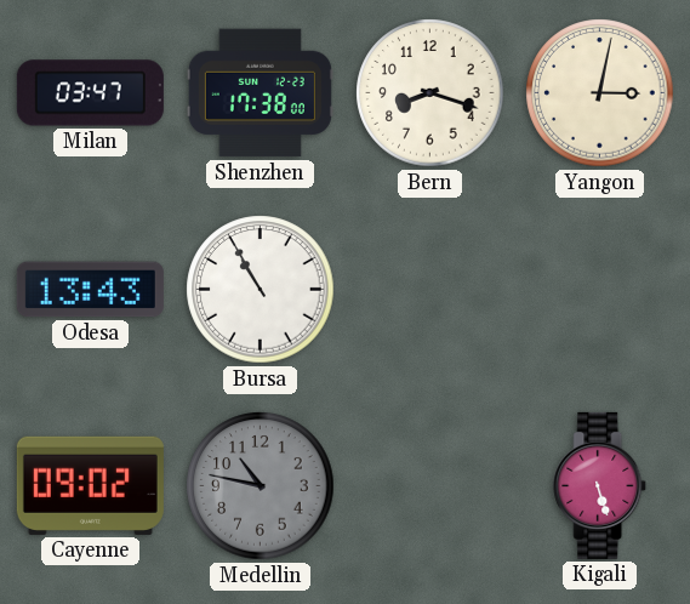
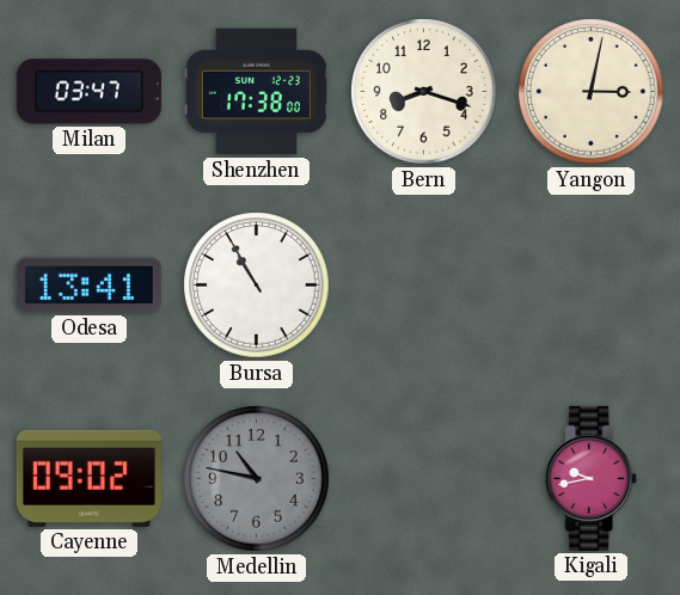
Odesa: 13:43 -> 13:41
Kigali: 5:27 -> 9:43
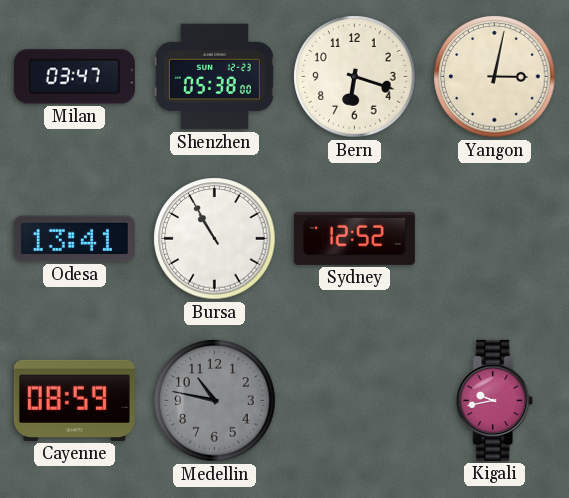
Shenzhen: 17:38 -> 05:38
Bern: 8:18 -> 6:18
Sydney: none -> 12:52
Cayenne: 09:02 -> 08:59
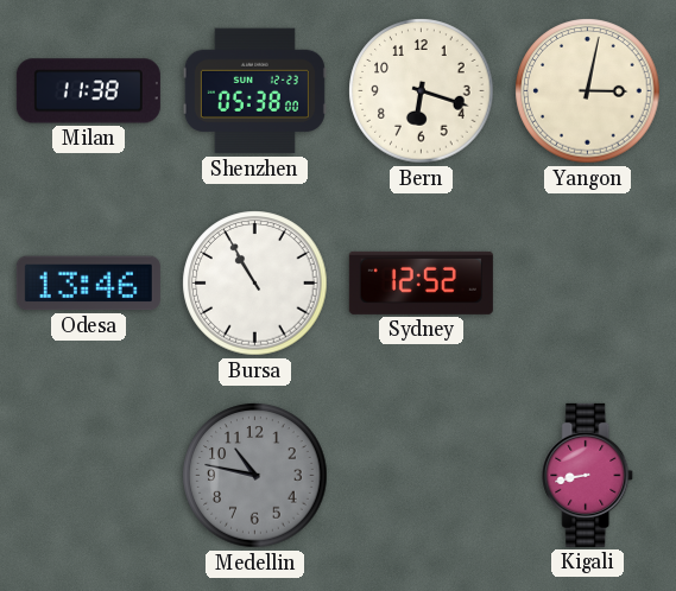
Milan: 03:47 -> 11:38
Odesa: 13:41 -> 13:46
Cayenne: 08:59 -> none
Kigali: 9:43 -> 8:43
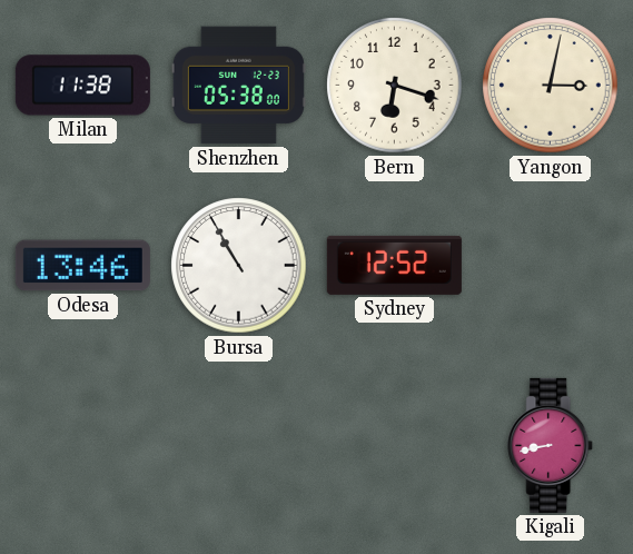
Medellin: 10:47 -> none
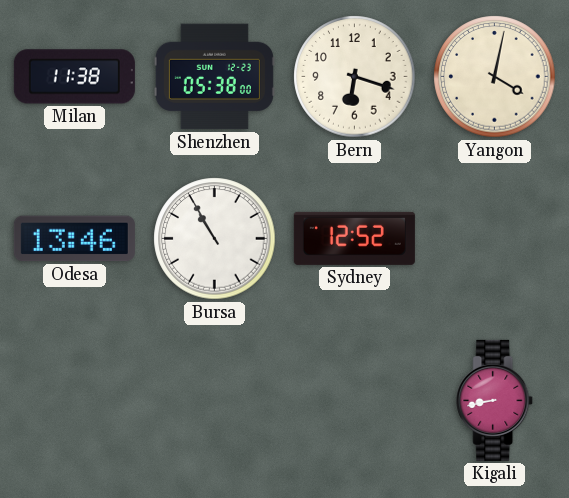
Yangon: 3:02 -> 4:02
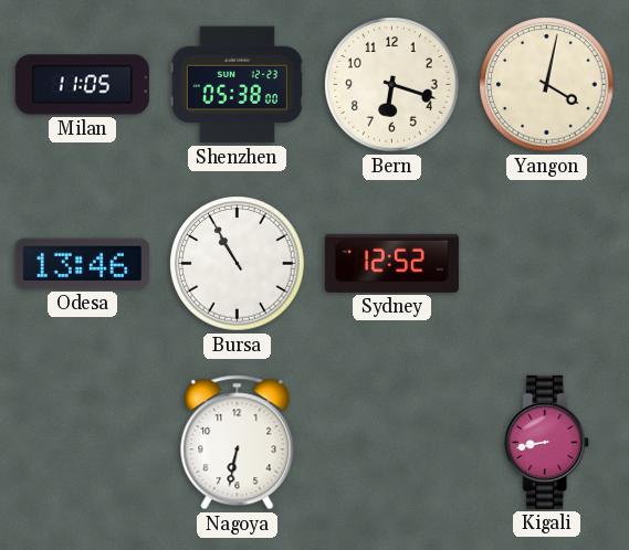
Milan: 11:38 -> 11:05
Nagoya: none -> 6:32
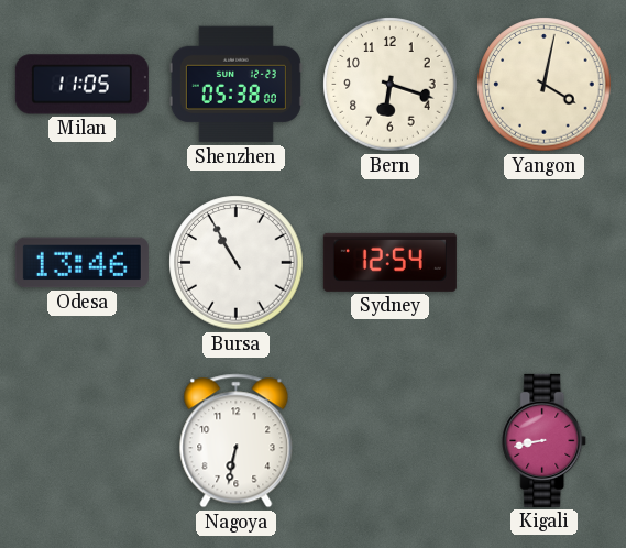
Sydney: 12:52 -> 12:54
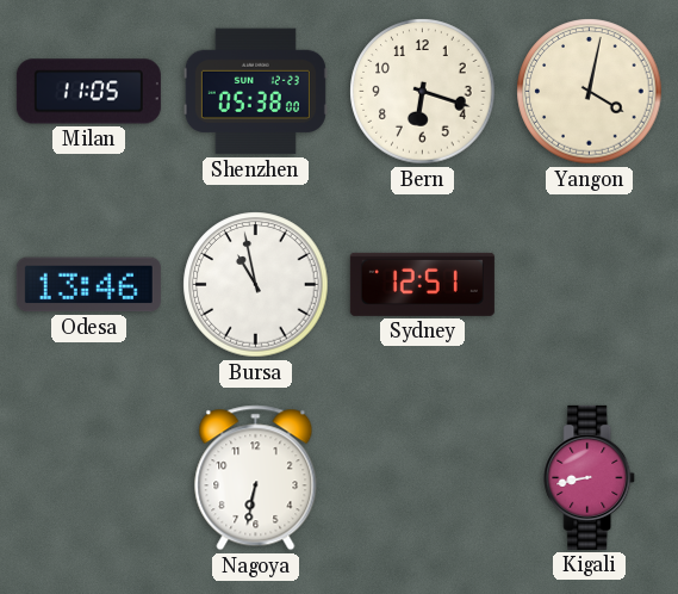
Bursa: 10:55 -> 10:58
Sydney: 12:54 -> 12:51
